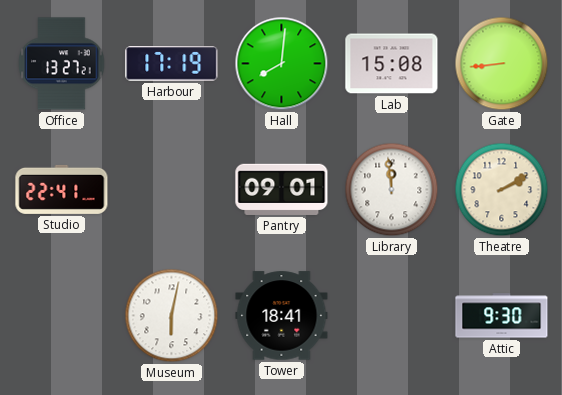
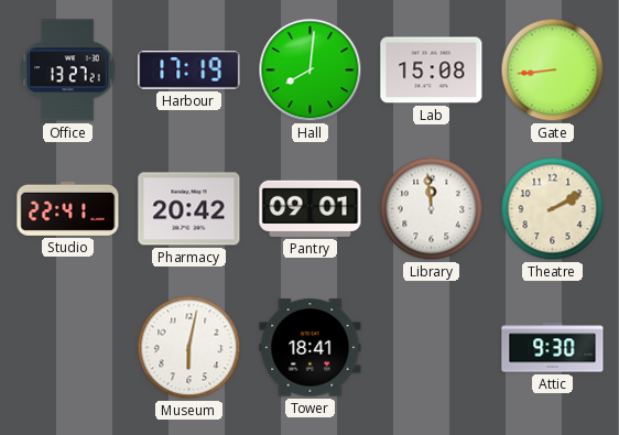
Pharmacy: none -> 20:42
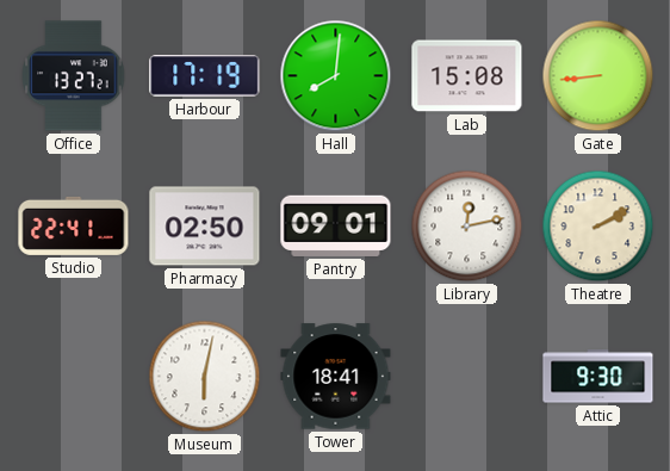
Pharmacy: 20:42 -> 02:50
Library: 11:59 -> 12:13
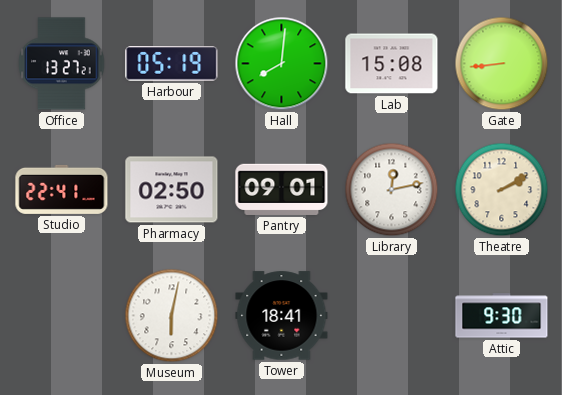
Harbour: 17:19 -> 05:19
